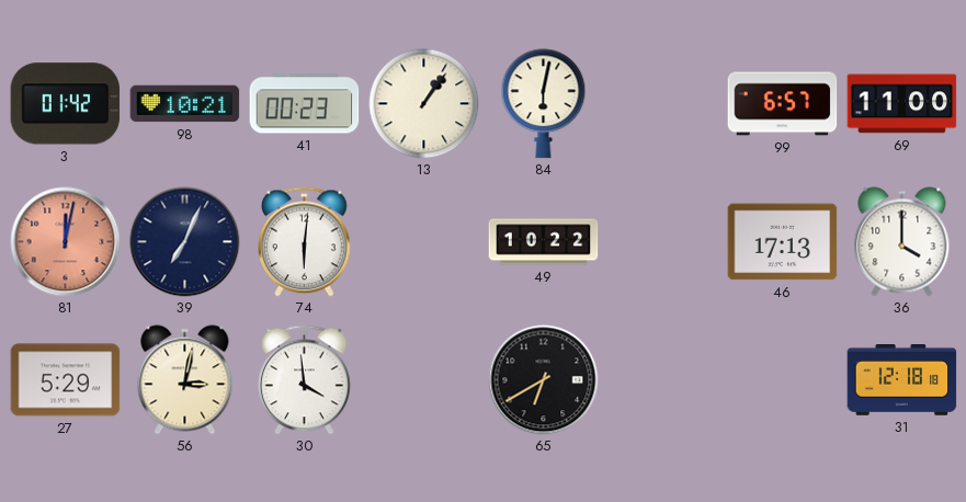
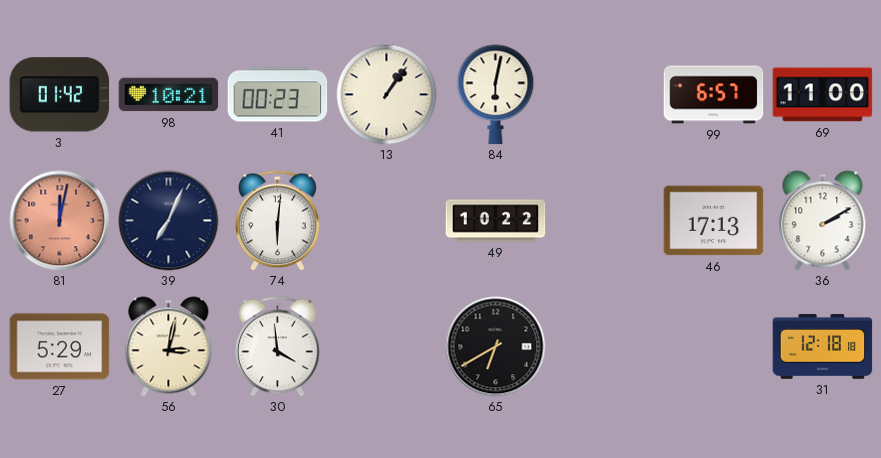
36: 4:00 -> 2:10
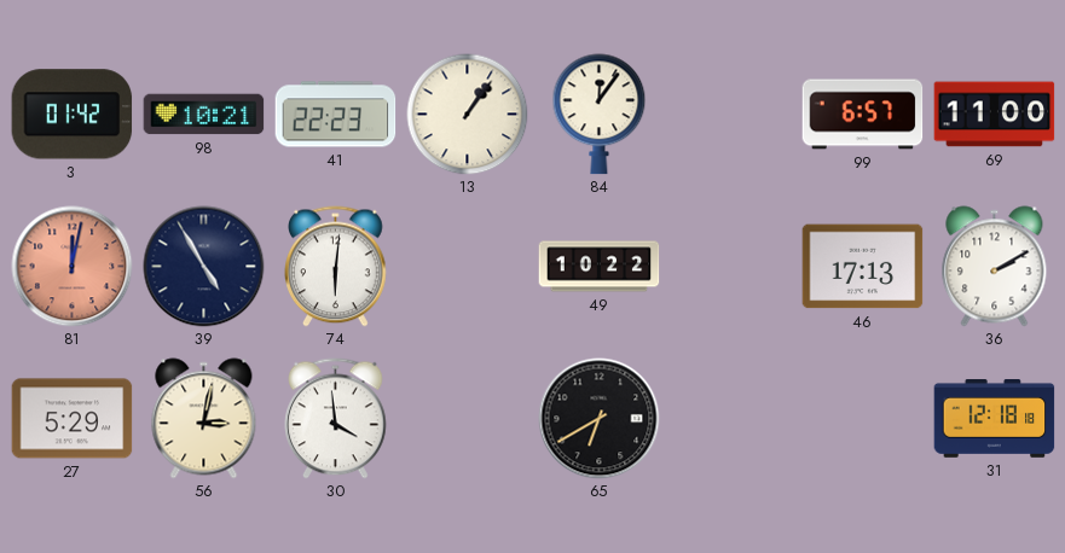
41: 00:23 -> 22:23
84: 6:02 -> 12:06
39: 7:04 -> 4:55
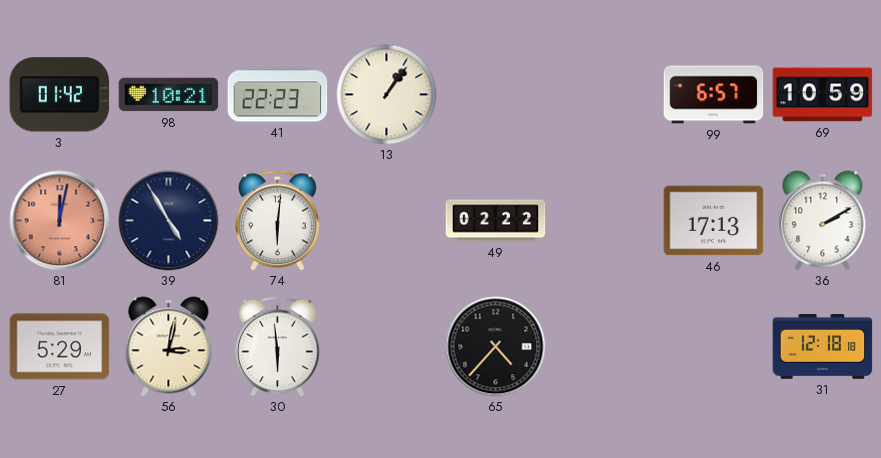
84: 12:06 -> none
69: 11:00 -> 10:59
49: 10:22 -> 02:22
30: 3:59 -> 5:59
65: 6:40 -> 4:37
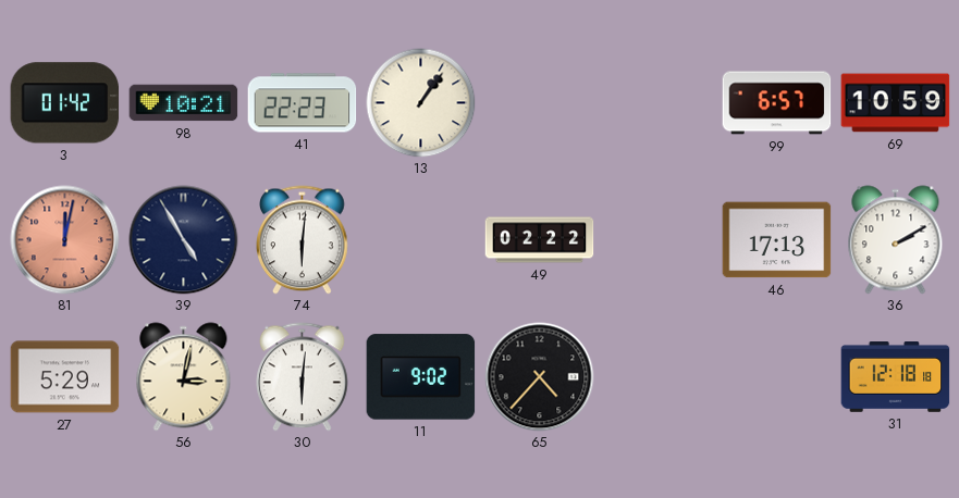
30: 5:59 -> 6:01
11: none -> 9:02
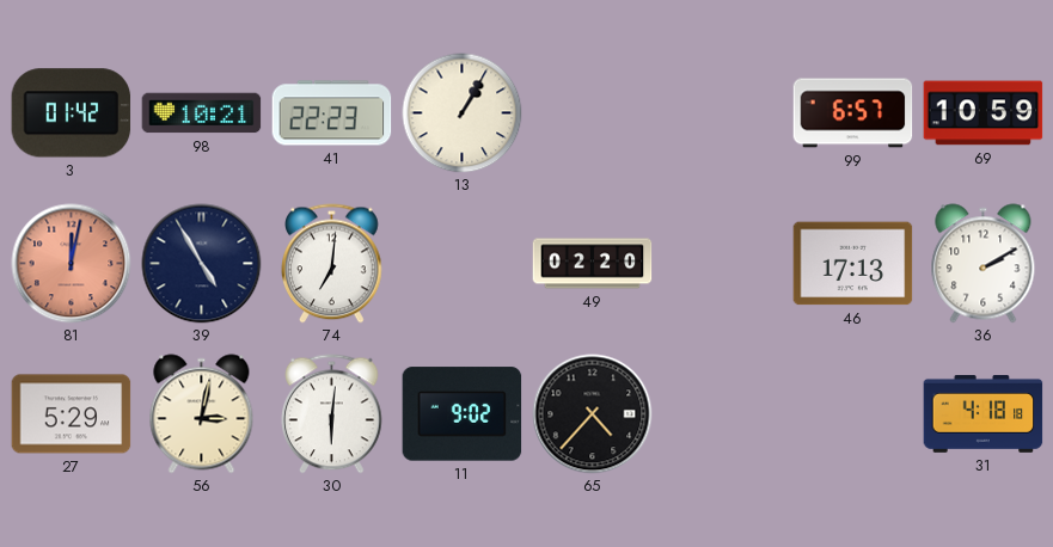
13: 1:06 -> 1:05
74: 6:01 -> 7:01
49: 02:22 -> 02:20
31: 12:18 -> 4:18
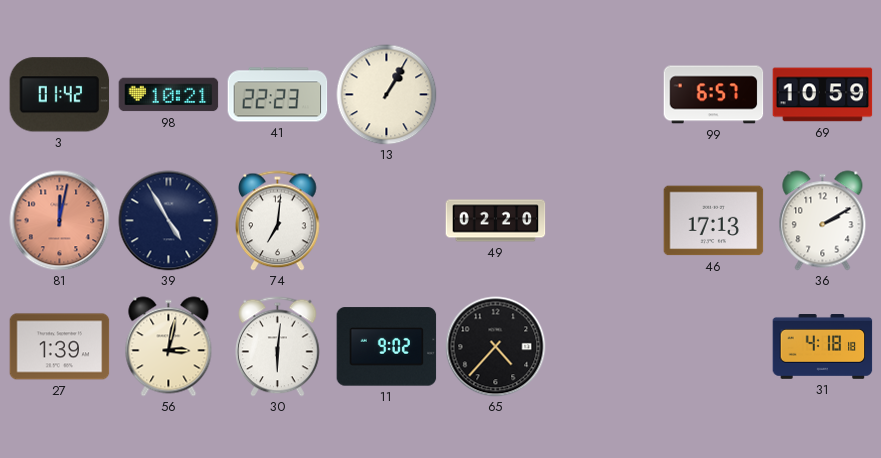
27: 5:29 -> 1:39
